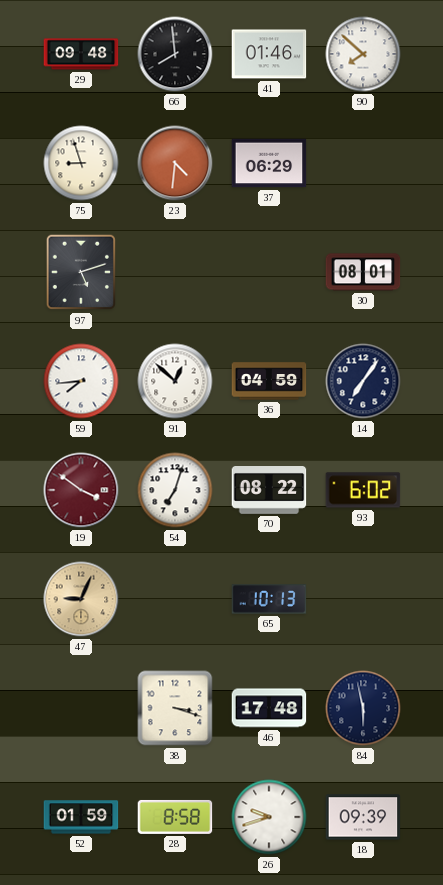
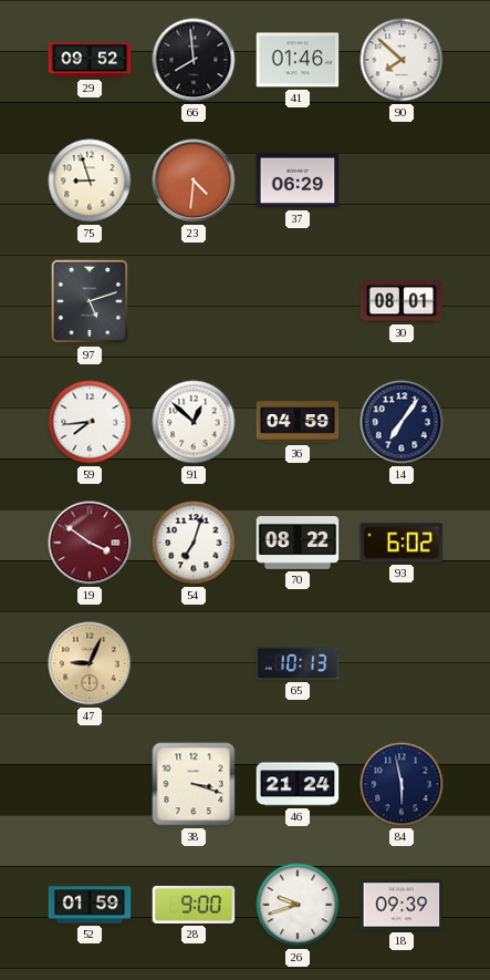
29: 09:48 -> 09:52
46: 17:48 -> 21:24
28: 8:58 -> 9:00
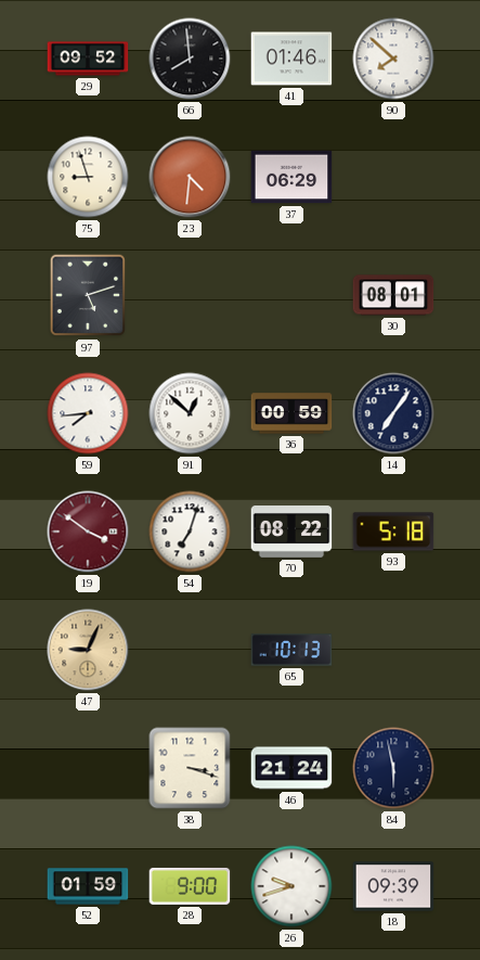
36: 04:59 -> 00:59
93: 6:02 -> 5:18
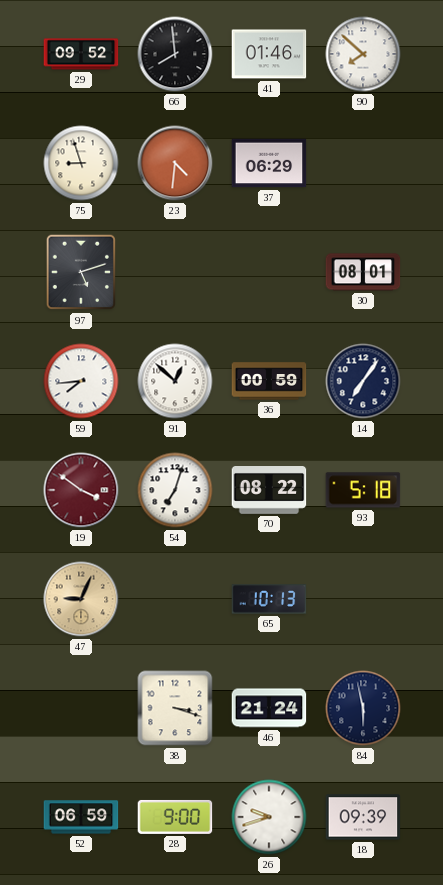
52: 01:59 -> 06:59
